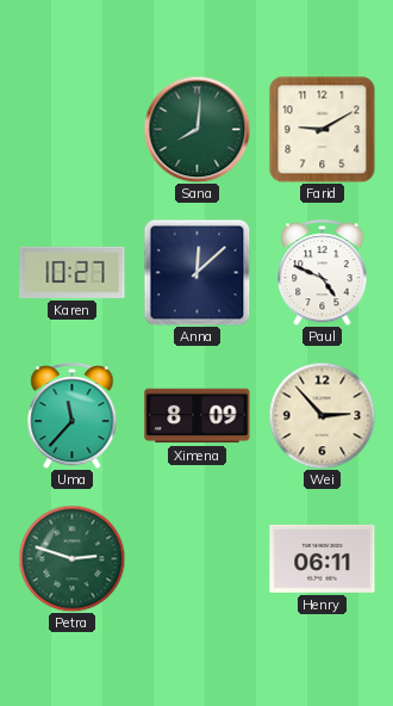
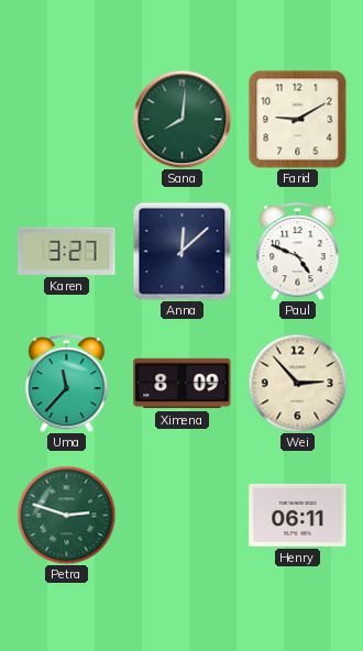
Karen: 10:27 -> 3:27
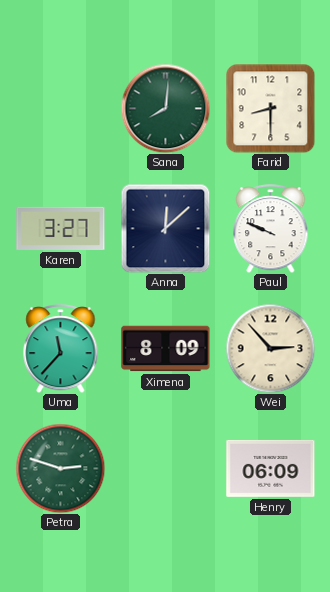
Farid: 9:10 -> 8:30
Paul: 4:49 -> 9:49
Henry: 06:11 -> 06:09
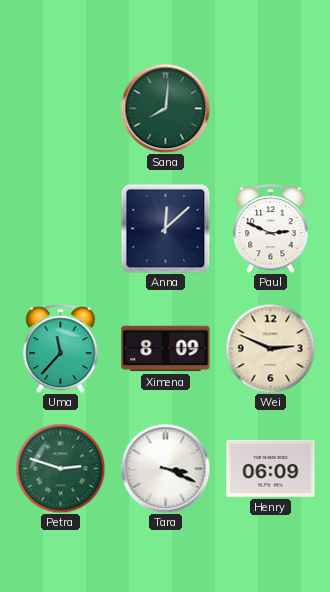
Farid: 8:30 -> none
Karen: 3:27 -> none
Paul: 9:49 -> 2:49
Wei: 2:53 -> 2:49
Tara: none -> 3:19
